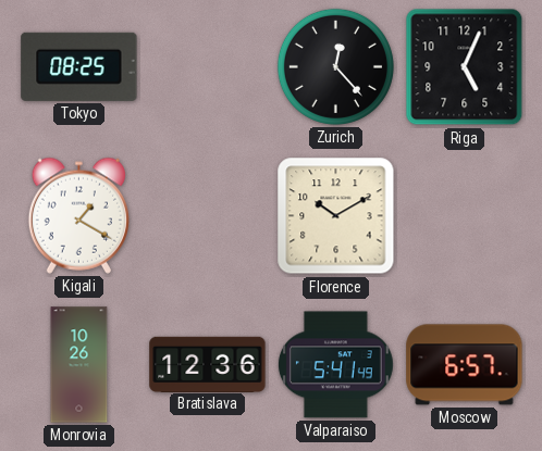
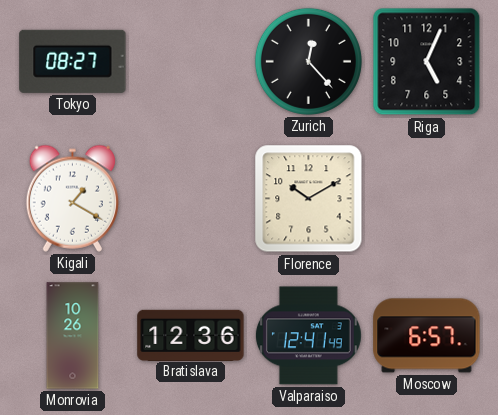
Tokyo: 08:25 -> 08:27
Valparaiso: 5:41 -> 12:41
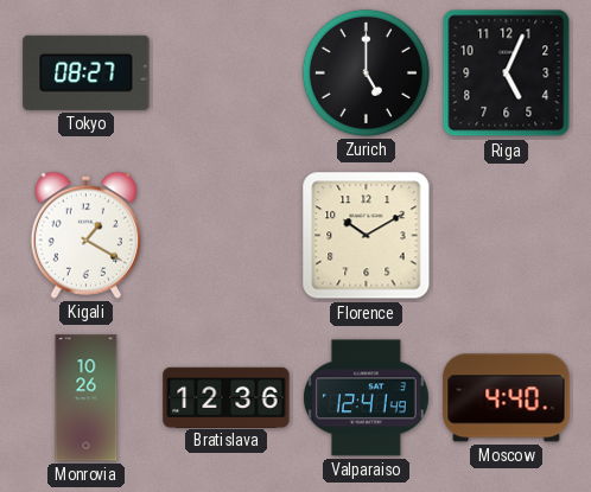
Zurich: 12:23 -> 5:00
Moscow: 6:57 -> 4:40
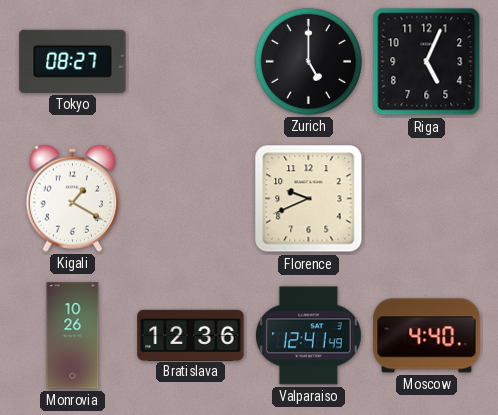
Florence: 10:10 -> 9:41
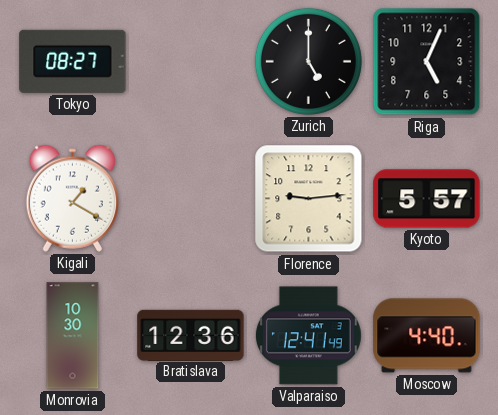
Florence: 9:41 -> 9:14
Kyoto: none -> 5:57
Monrovia: 10:26 -> 10:30
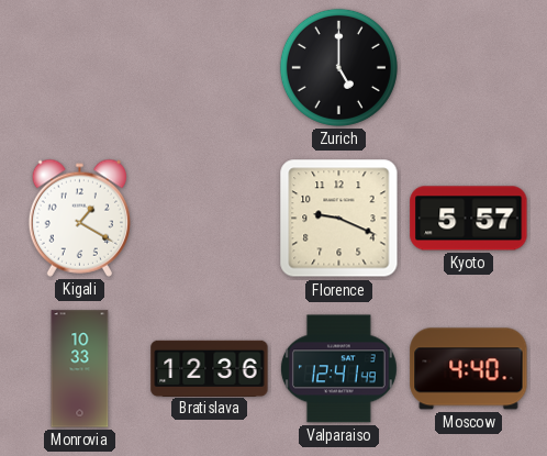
Tokyo: 08:27 -> none
Riga: 5:04 -> none
Florence: 9:14 -> 9:19
Monrovia: 10:30 -> 10:33
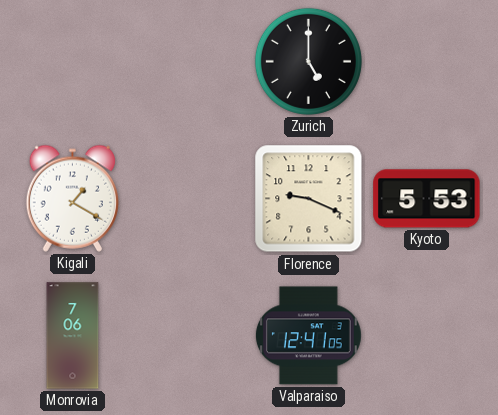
Kyoto: 5:57 -> 5:53
Monrovia: 10:33 -> 7:06
Bratislava: 12:36 -> none
Valparaiso: 12:41:49 -> 12:41:05
Moscow: 4:40 -> none
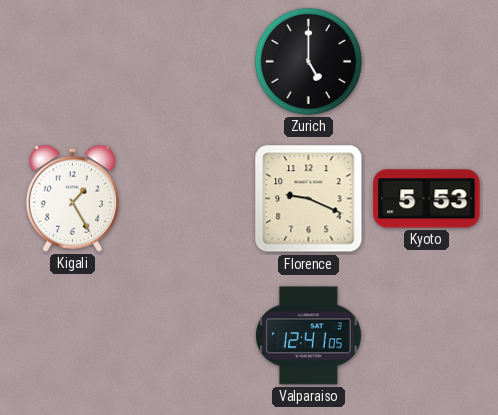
Kigali: 1:20 -> 1:25
Monrovia: 7:06 -> none
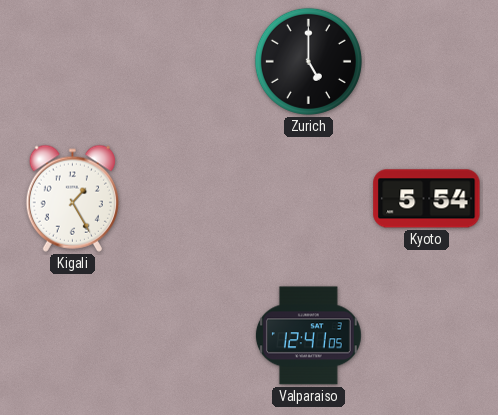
Florence: 9:19 -> none
Kyoto: 5:53 -> 5:54
